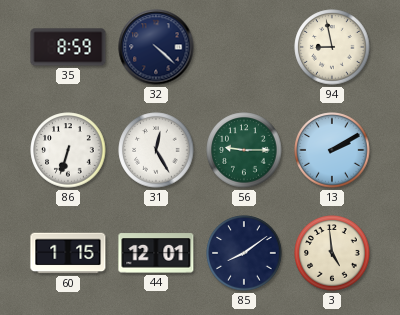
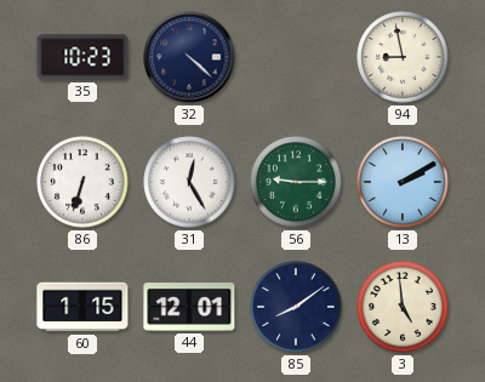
35: 8:59 -> 10:23
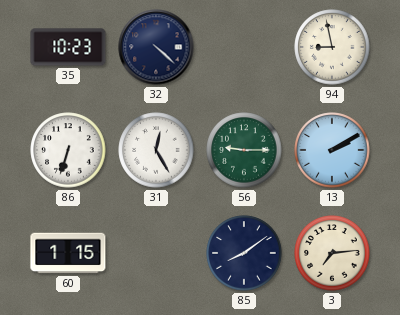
44: 12:01 -> none
3: 4:59 -> 7:14
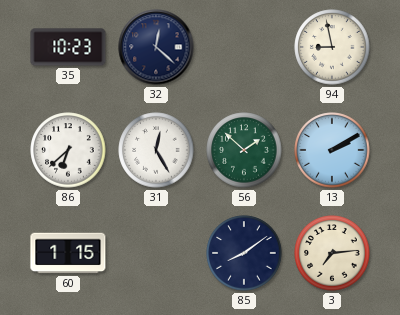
32: 4:22 -> 12:22
86: 6:33 -> 6:38
56: 9:15 -> 1:52
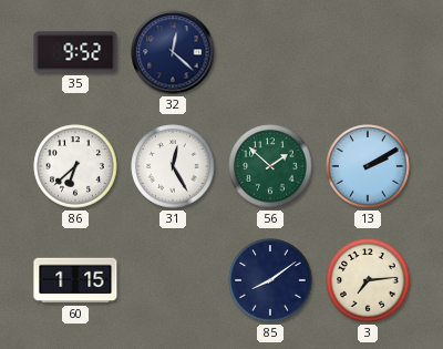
35: 10:23 -> 9:52
94: 8:58 -> none
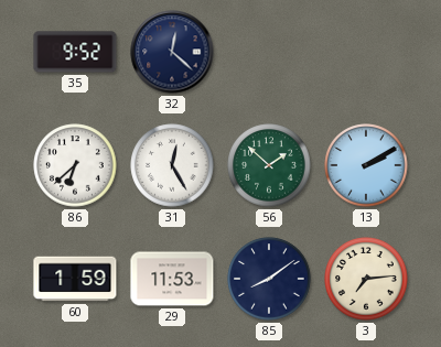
60: 1:15 -> 1:59
29: none -> 11:53
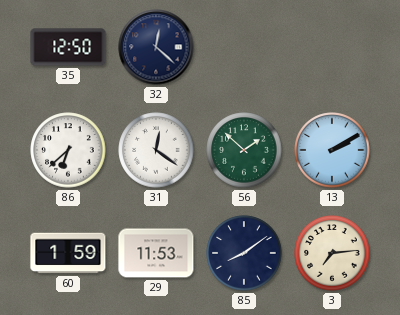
35: 9:52 -> 12:50
31: 12:25 -> 12:21
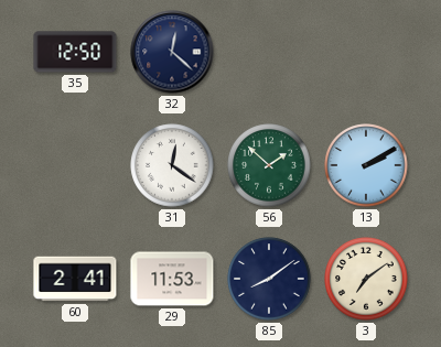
86: 6:38 -> none
60: 1:59 -> 2:41
3: 7:14 -> 7:09
